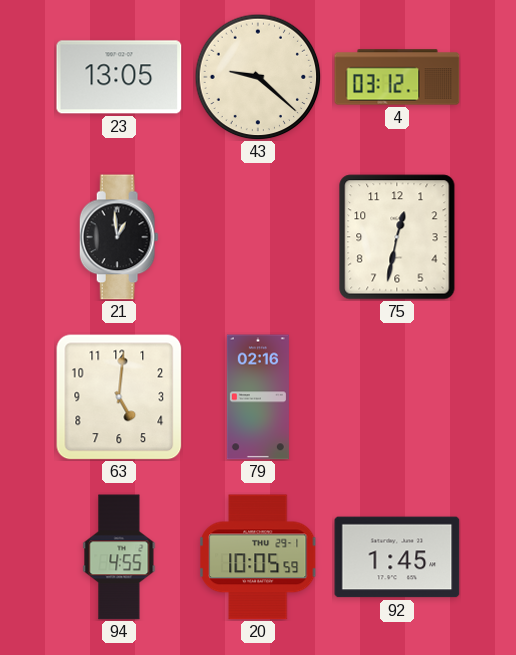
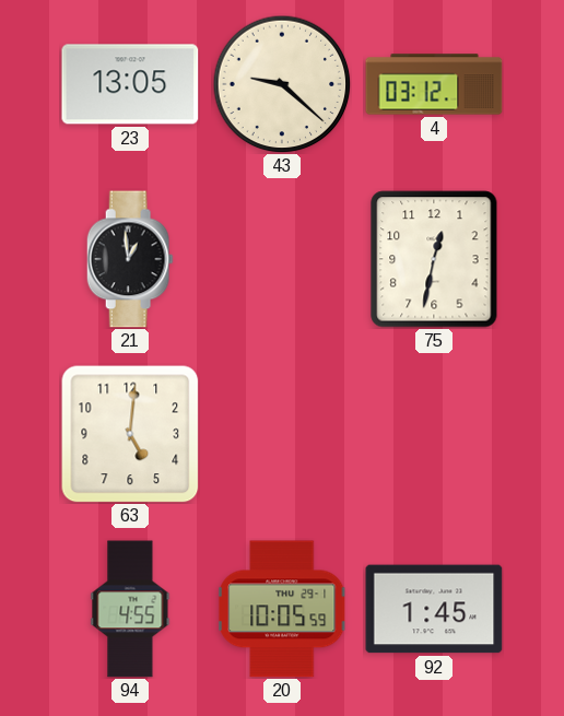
79: 02:16 -> none
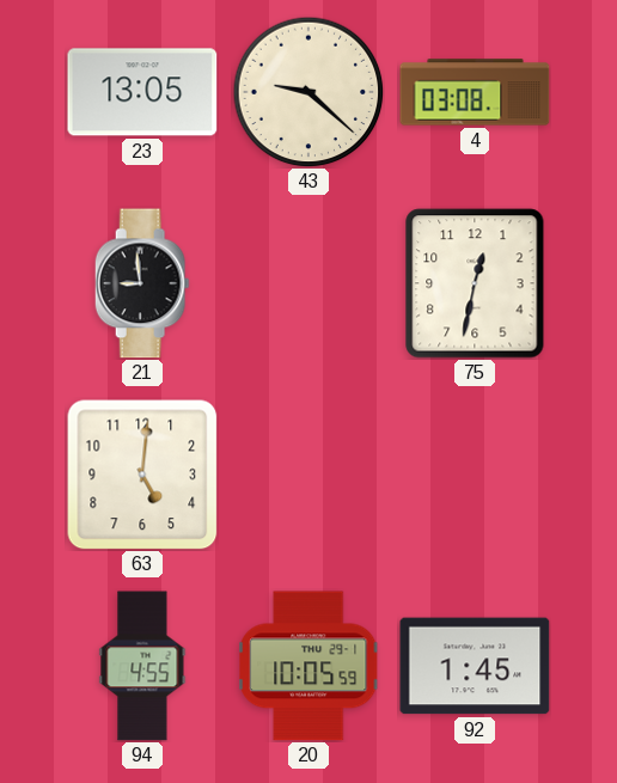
4: 03:12 -> 03:08
21: 12:59 -> 8:59
